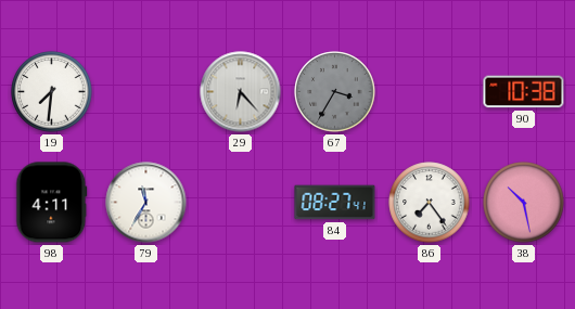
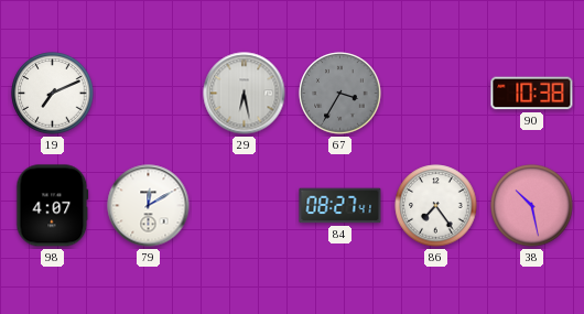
19: 7:31 -> 7:11
29: 6:23 -> 6:28
98: 4:11 -> 4:07
79: 11:35 -> 12:10
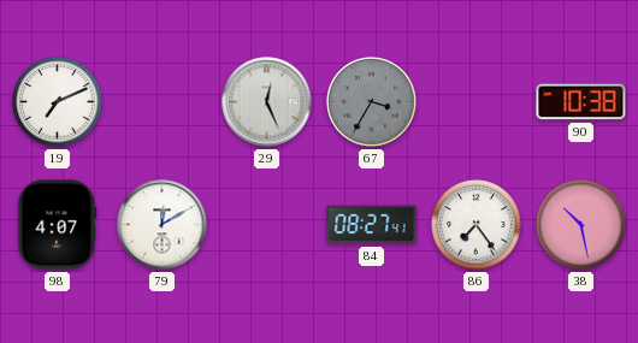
29: 6:28 -> 12:26
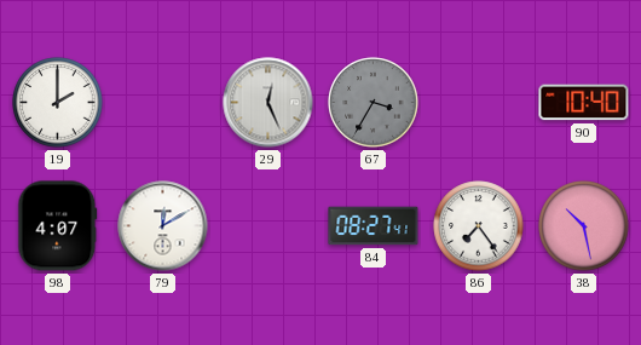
19: 7:11 -> 2:00
90: 10:38 -> 10:40
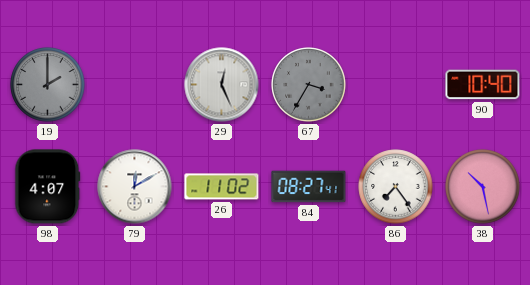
19 dial: white -> grey
26: none -> 11:02
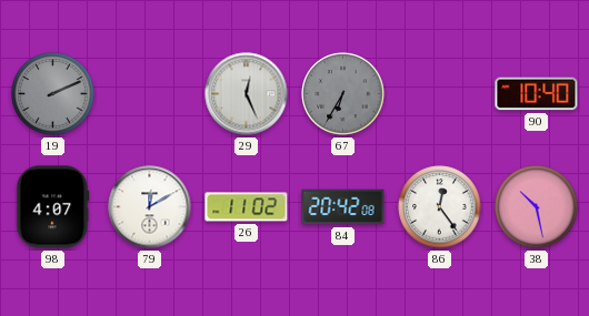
19: 2:00 -> 2:11
67: 3:35 -> 6:35
84: 08:27 -> 20:42
86: 7:24 -> 12:24
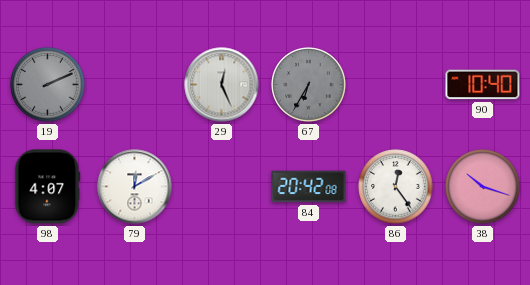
26: 11:02 -> none
38: 10:28 -> 10:18
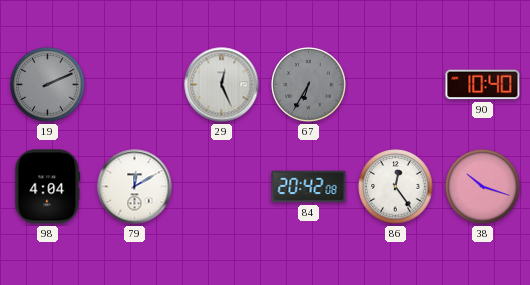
98: 4:07 -> 4:04
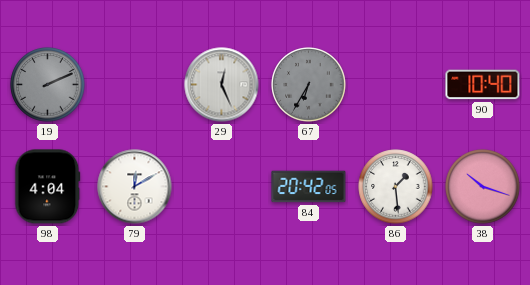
84: 20:42:08 -> 20:42:05
86: 12:24 -> 1:29
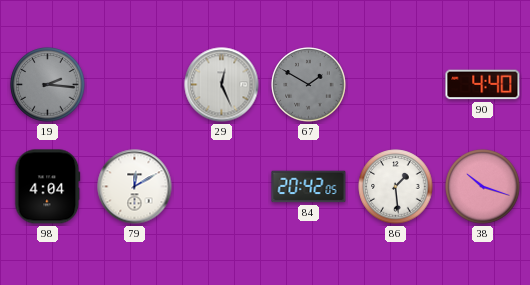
19: 2:11 -> 2:16
67: 6:35 -> 1:50
90: 10:40 -> 4:40
